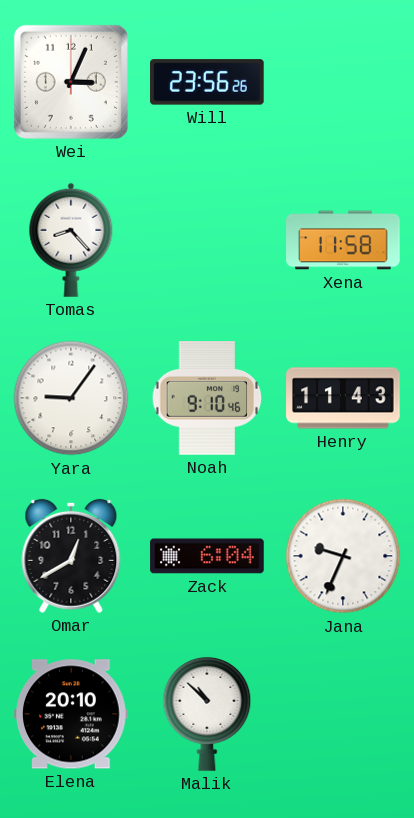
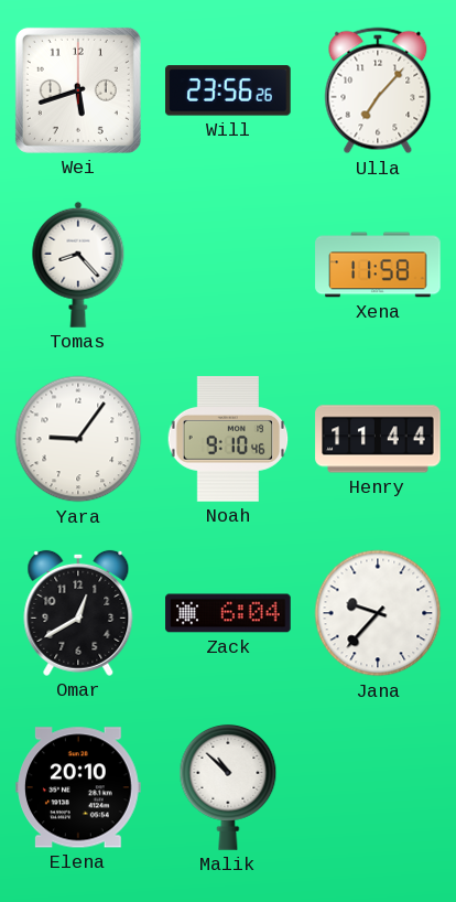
Wei: 3:04 -> 5:42
Ulla: none -> 7:07
Henry: 11:43 -> 11:44
Jana: 9:34 -> 9:37
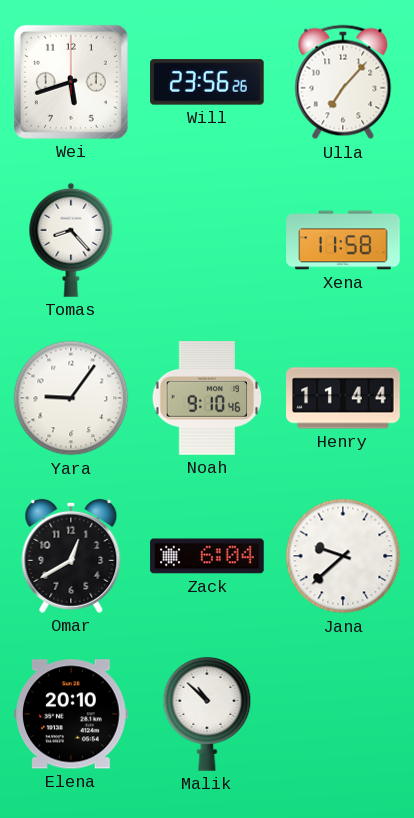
Jana: 9:37 -> 9:38
